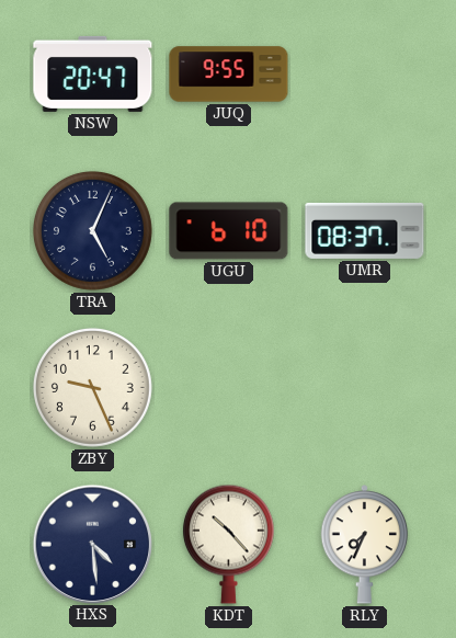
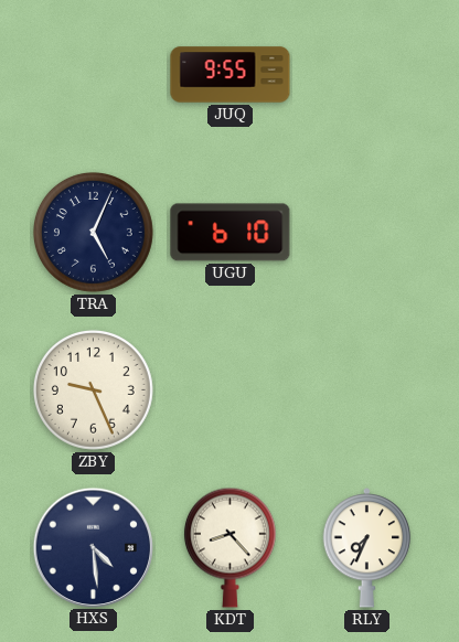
NSW: 20:47 -> none
UMR: 08:37 -> none
KDT: 10:23 -> 8:23
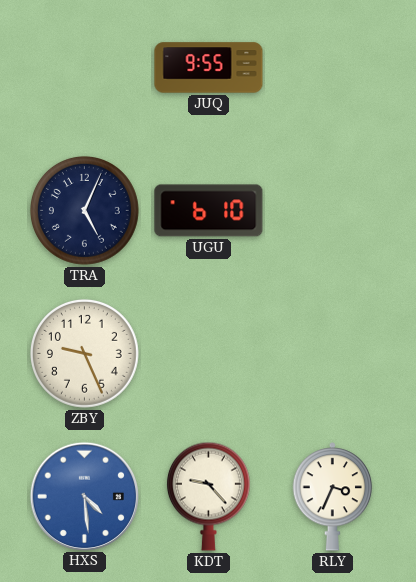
HXS dial: navy -> blue
KDT: 8:23 -> 9:23
RLY: 7:34 -> 3:34
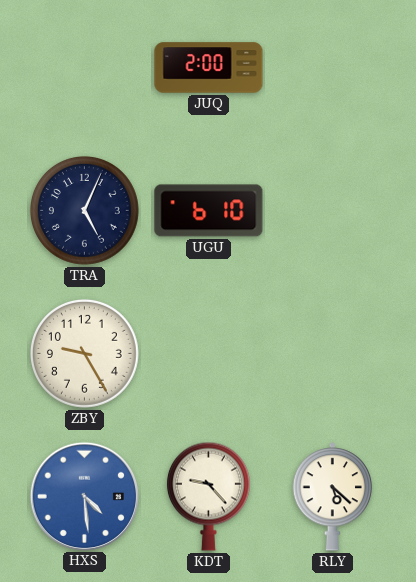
JUQ: 9:55 -> 2:00
ZBY: 9:26 -> 9:25
RLY: 3:34 -> 5:22
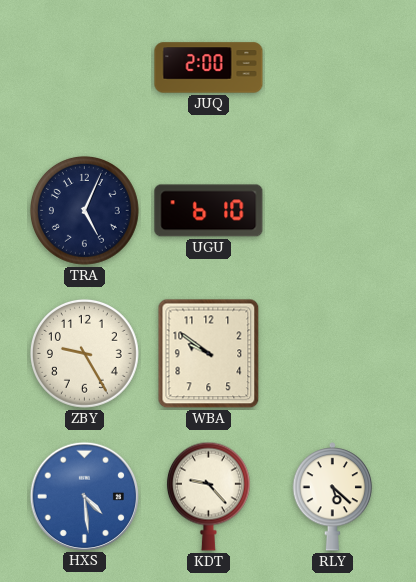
WBA: none -> 9:51
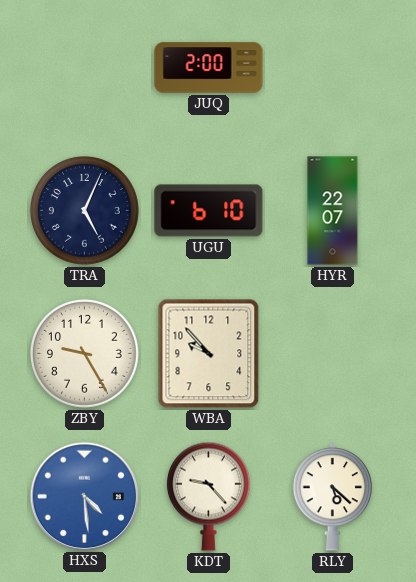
HYR: none -> 22:07
WBA: 9:51 -> 9:53
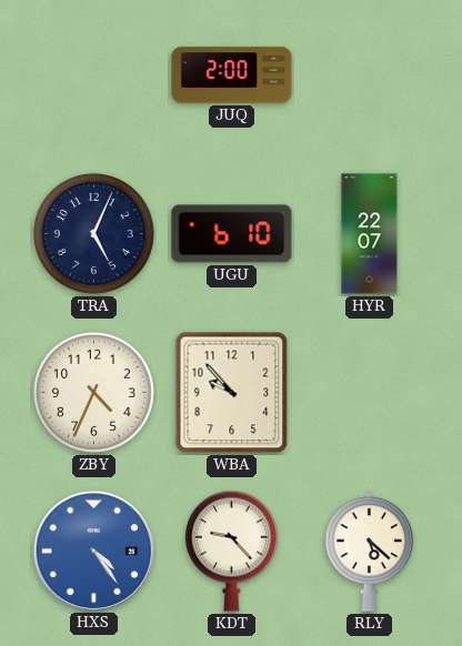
ZBY: 9:25 -> 4:34
HXS: 4:29 -> 4:24
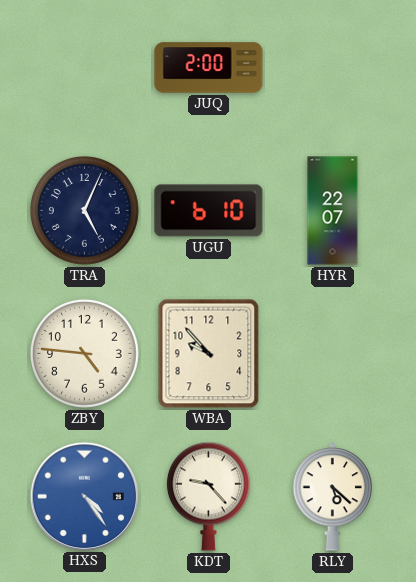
ZBY: 4:34 -> 4:46
